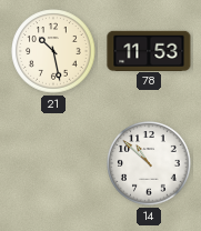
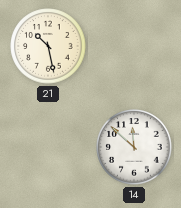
78: 11:53 -> none
14: 10:52 -> 11:52
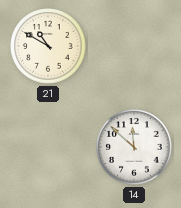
21: 10:28 -> 10:50
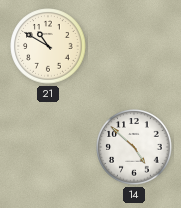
14: 11:52 -> 4:52
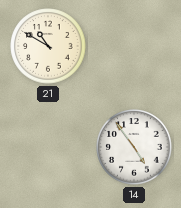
14: 4:52 -> 4:54
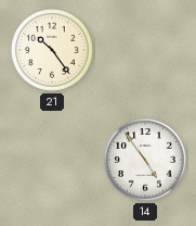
21: 10:50 -> 10:24
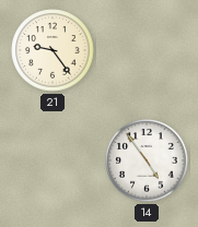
21: 10:24 -> 9:24
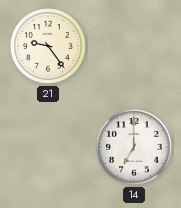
14: 4:54 -> 7:00
